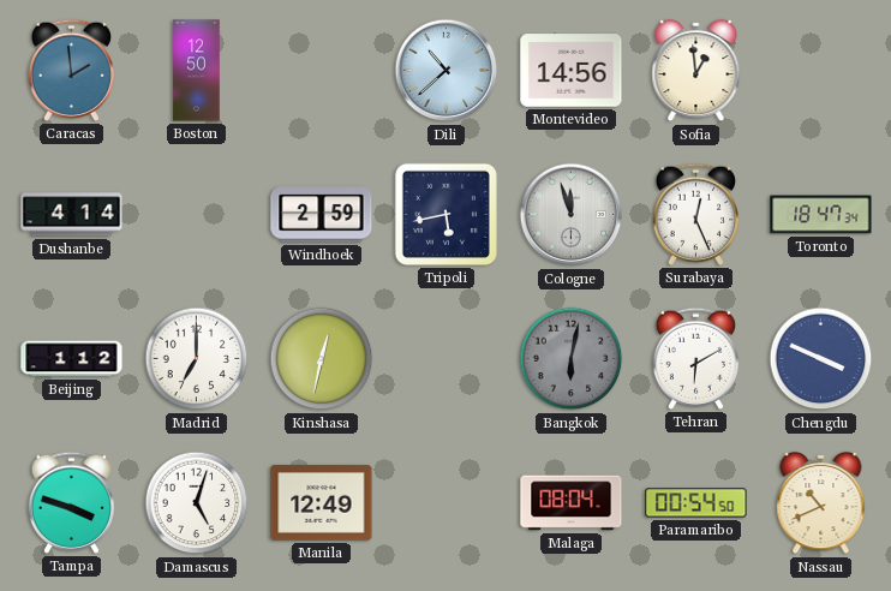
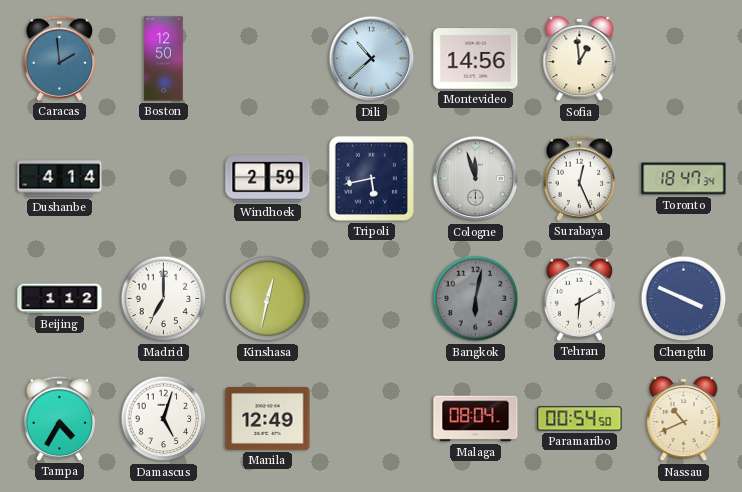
Tampa: 3:48 -> 4:35
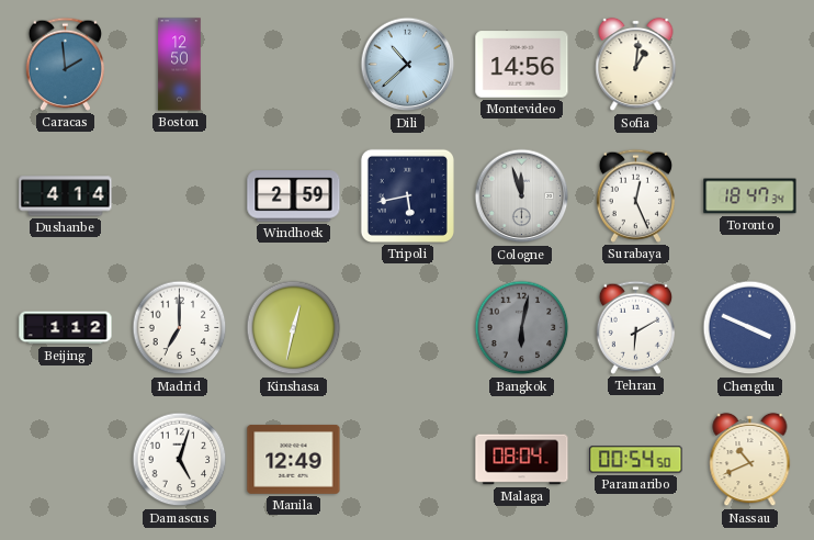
Sofia: 12:59 -> 1:01
Tampa: 4:35 -> none
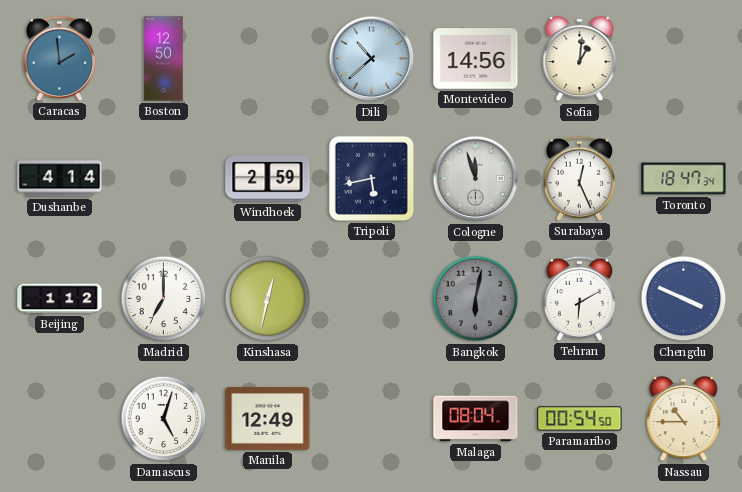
Nassau: 10:41 -> 10:45
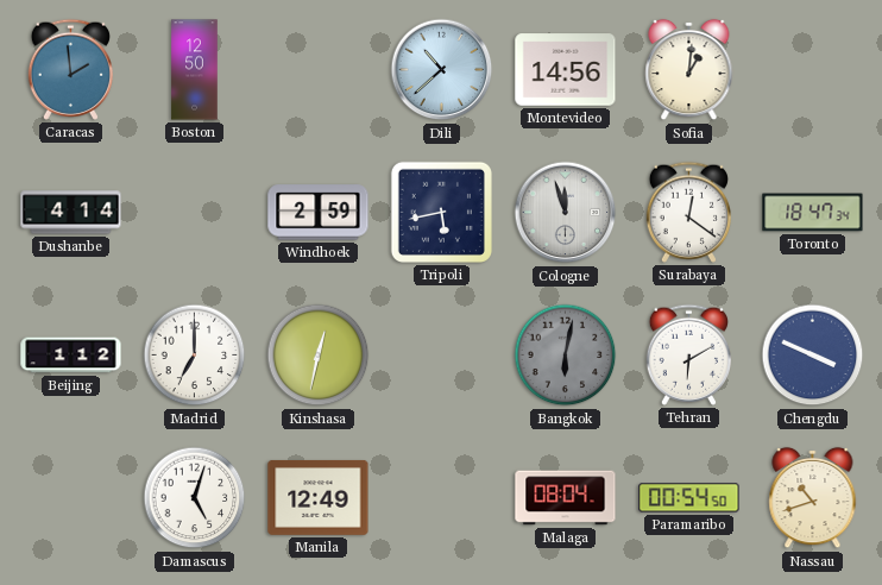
Surabaya: 12:26 -> 12:21
Nassau: 10:45 -> 10:42
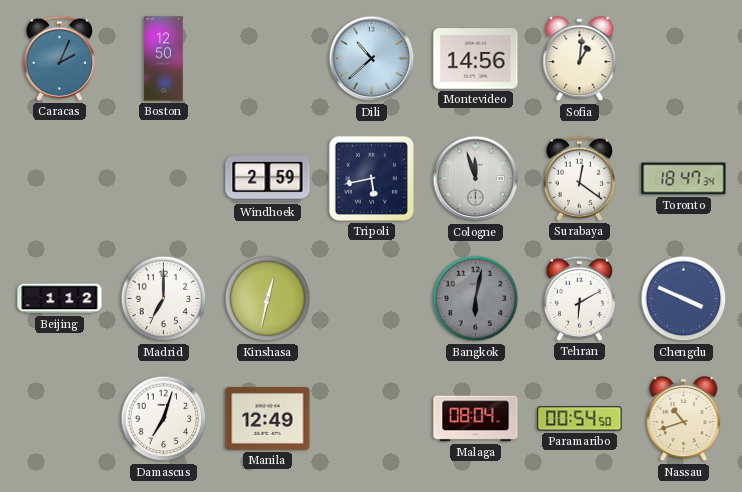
Caracas: 1:59 -> 2:04
Dushanbe: 4:14 -> none
Damascus: 5:03 -> 7:03
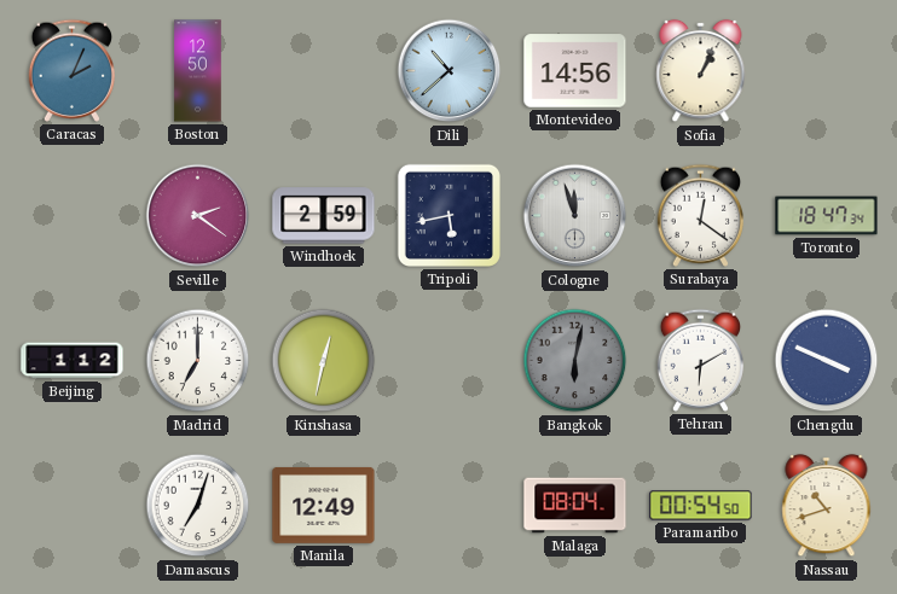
Sofia: 1:01 -> 1:04
Seville: none -> 2:21
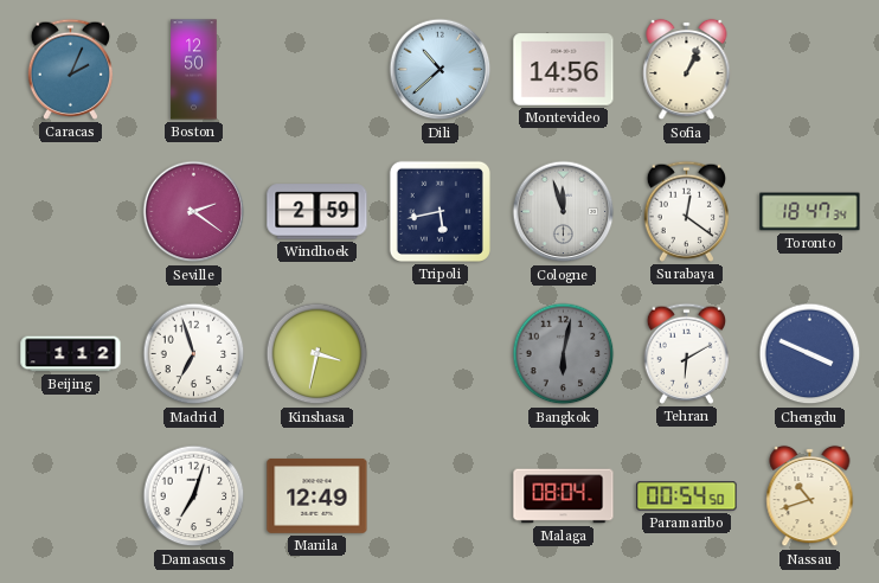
Madrid: 7:00 -> 6:57
Kinshasa: 12:32 -> 3:32
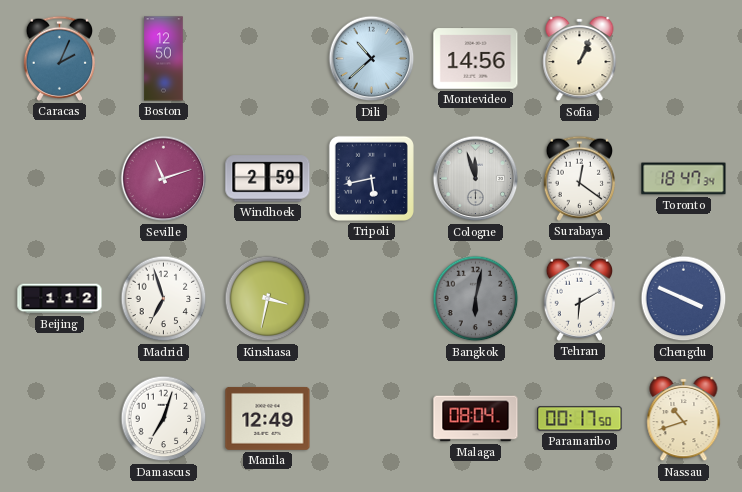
Seville: 2:21 -> 11:12
Paramaribo: 00:54 -> 00:17
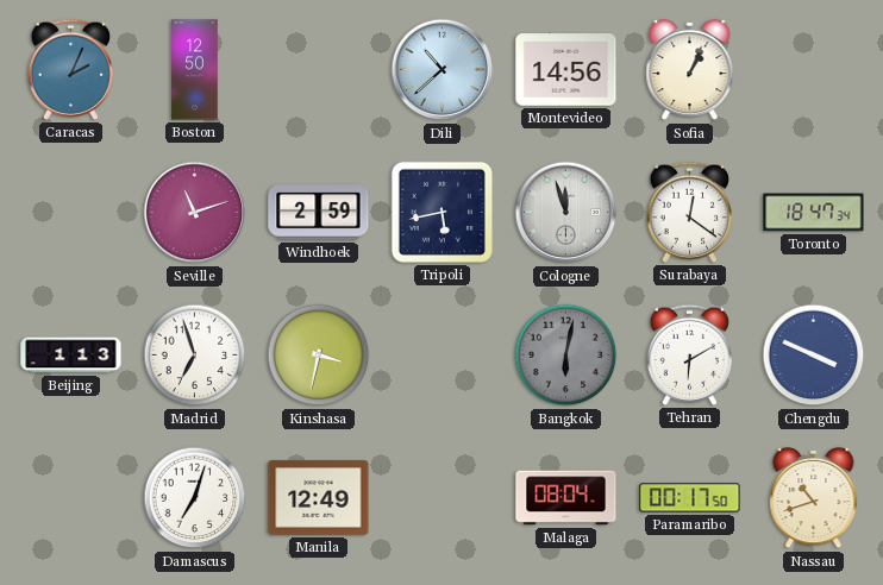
Beijing: 1:12 -> 1:13
